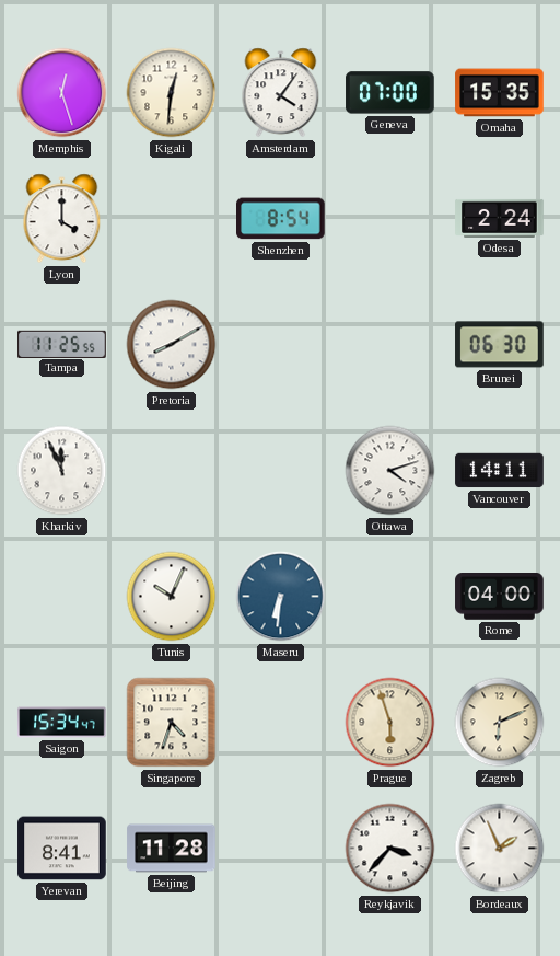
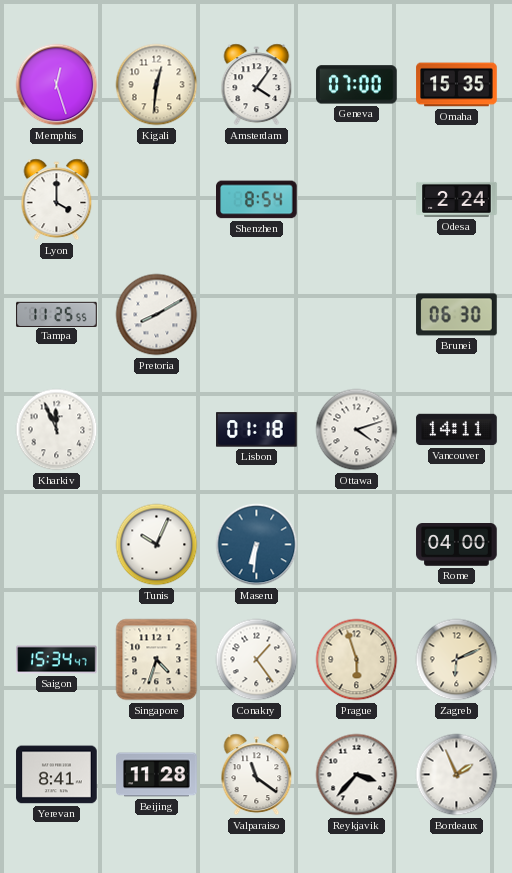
Lisbon: none -> 01:18
Conakry: none -> 1:24
Valparaiso: none -> 11:21
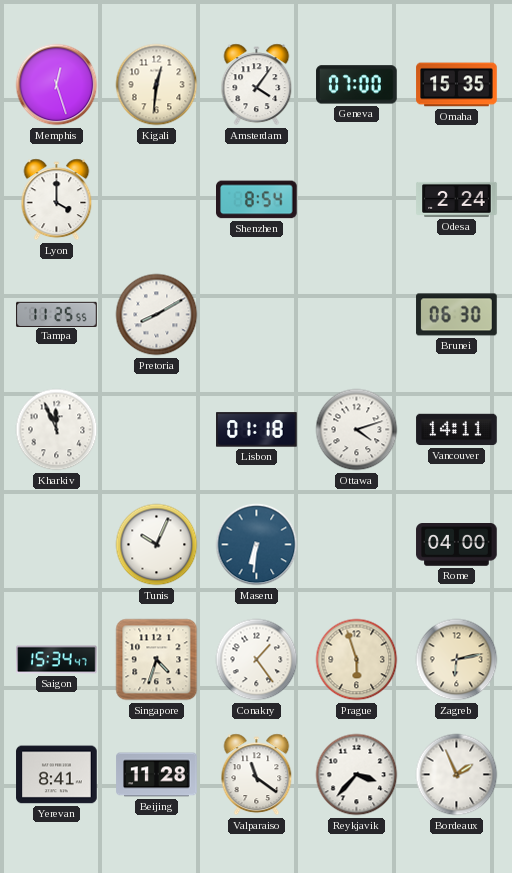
Zagreb: 6:11 -> 6:13
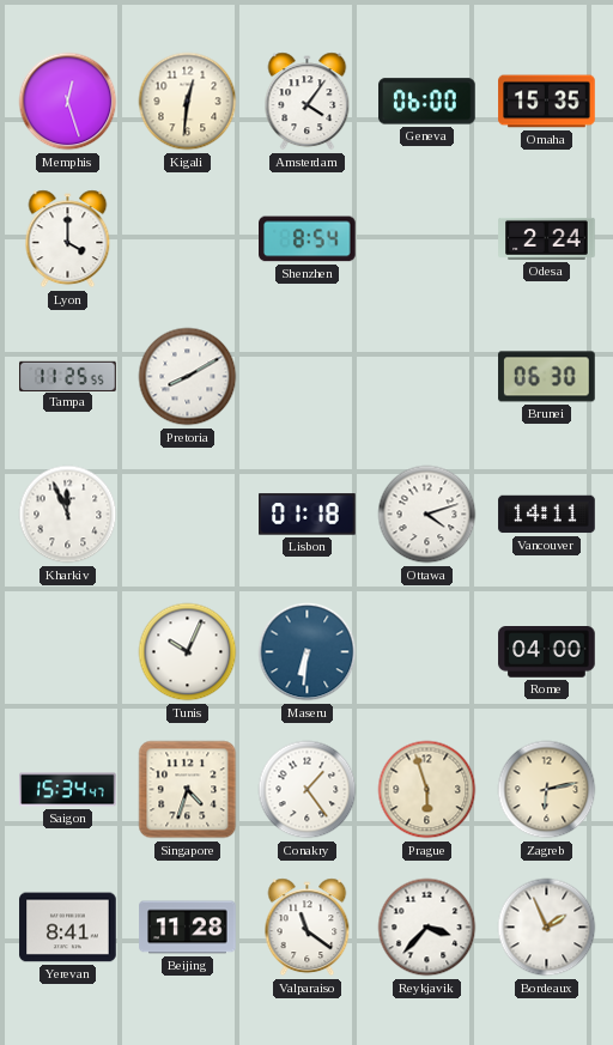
Geneva: 07:00 -> 06:00
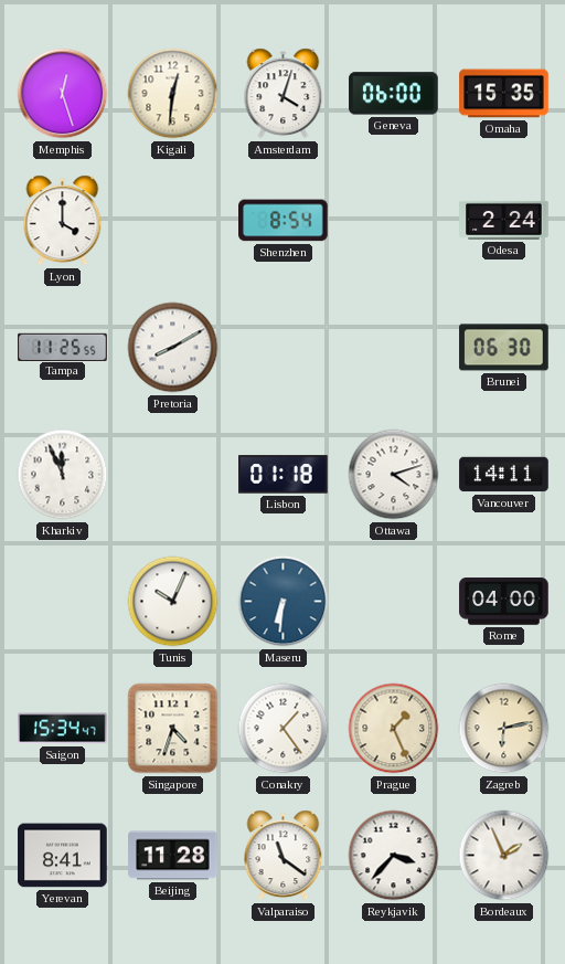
Amsterdam: 4:06 -> 4:03
Prague: 5:57 -> 1:26
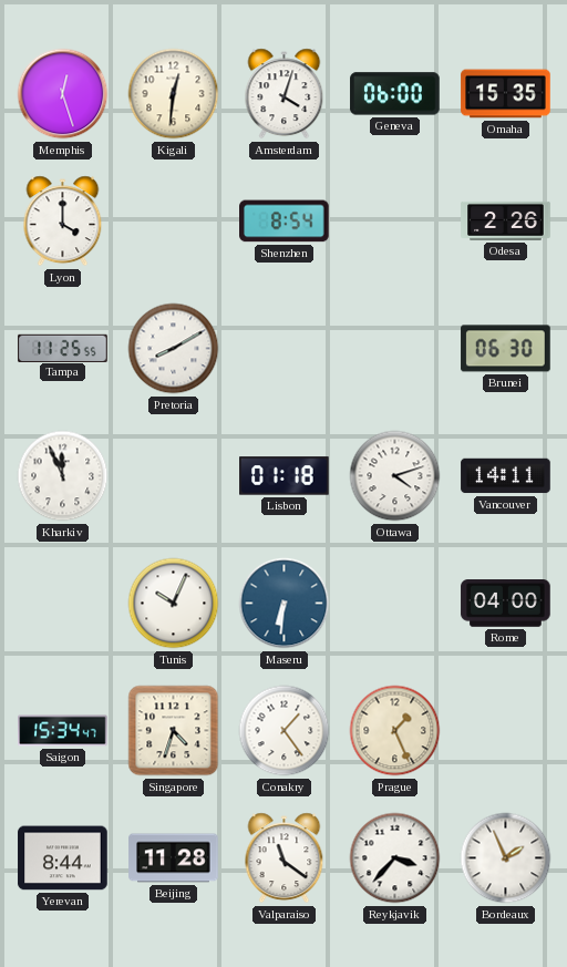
Odesa: 2:24 -> 2:26
Zagreb: 6:13 -> none
Yerevan: 8:41 -> 8:44
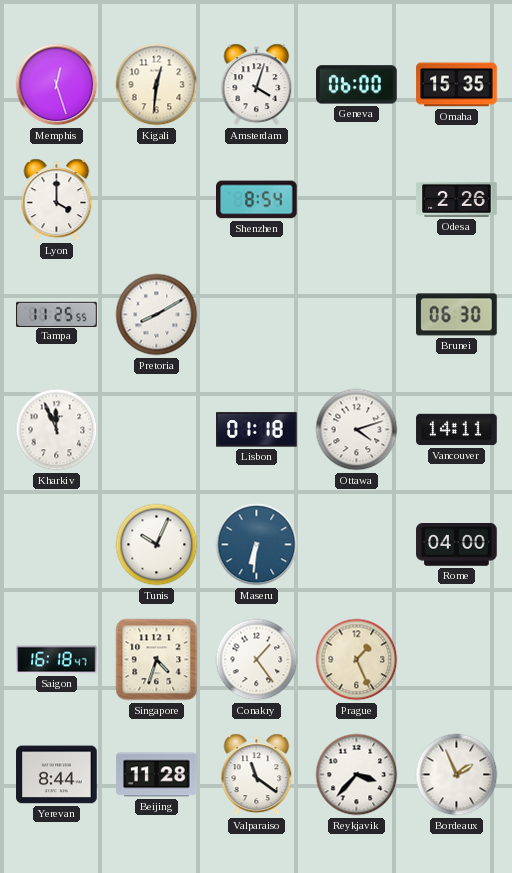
Saigon: 15:34 -> 16:18
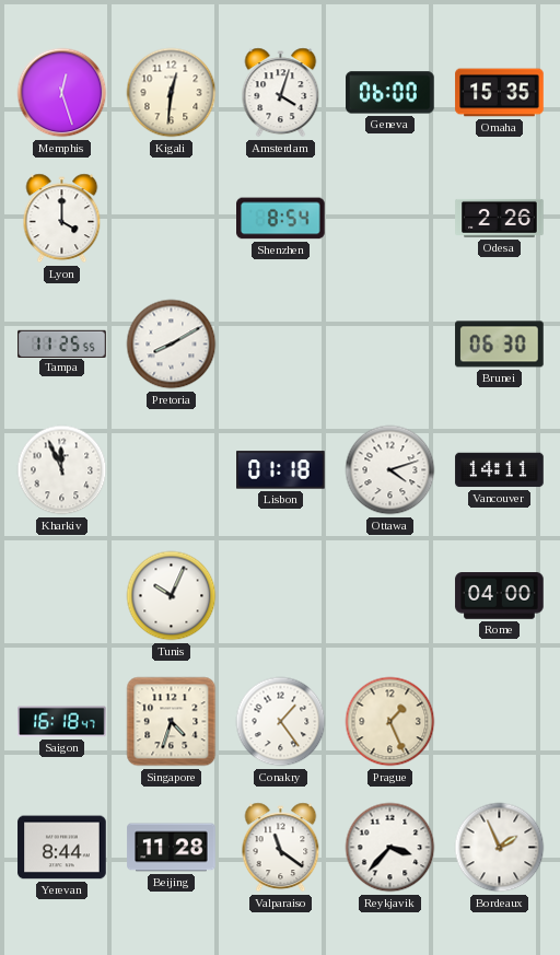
Maseru: 6:31 -> none
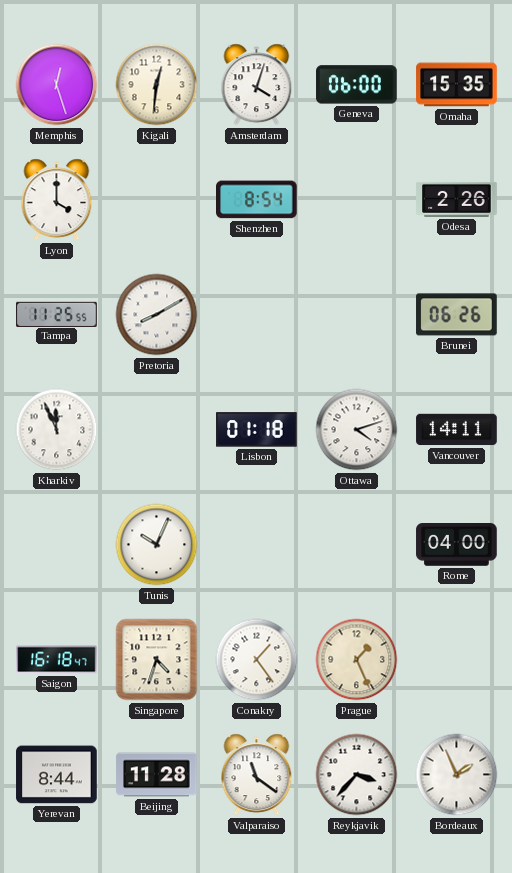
Brunei: 06:30 -> 06:26
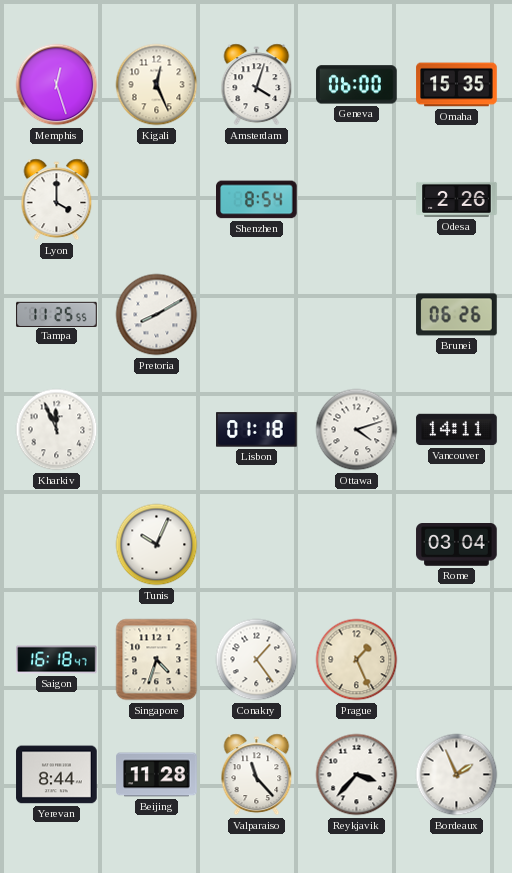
Kigali: 12:31 -> 12:26
Rome: 04:00 -> 03:04
Valparaiso: 11:21 -> 11:23
